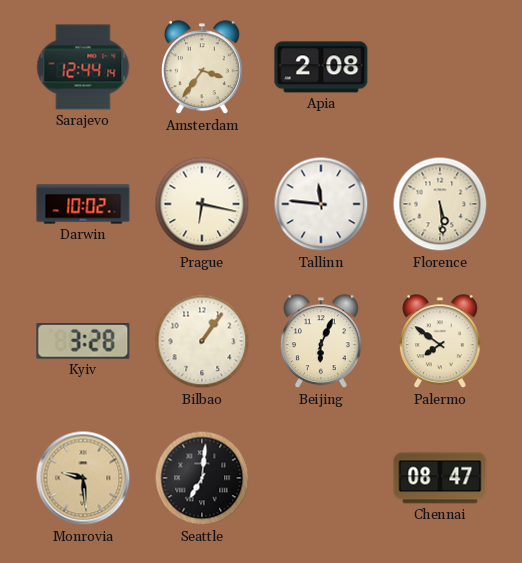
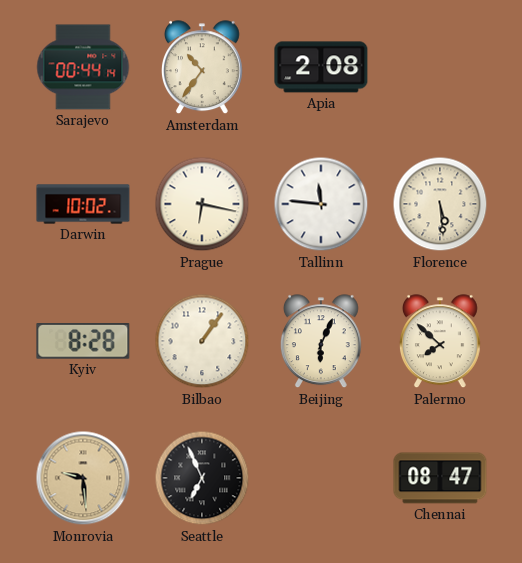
Sarajevo: 12:44 -> 00:44
Amsterdam: 3:36 -> 10:36
Kyiv: 3:28 -> 8:28
Palermo: 7:51 -> 7:52
Seattle: 7:01 -> 6:56
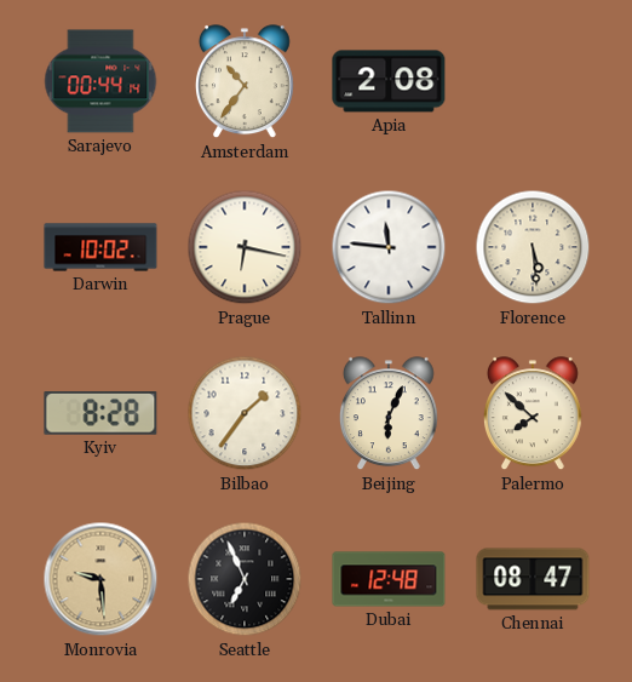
Bilbao: 1:06 -> 1:36
Dubai: none -> 12:48
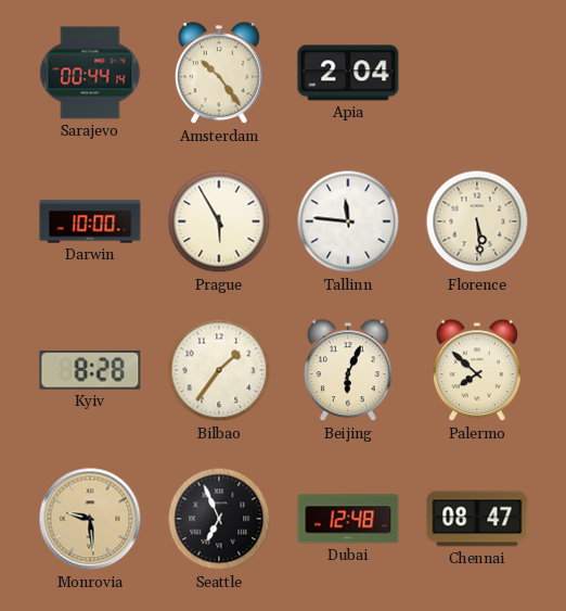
Amsterdam: 10:36 -> 10:24
Apia: 2:08 -> 2:04
Darwin: 10:02 -> 10:00
Prague: 6:17 -> 5:55
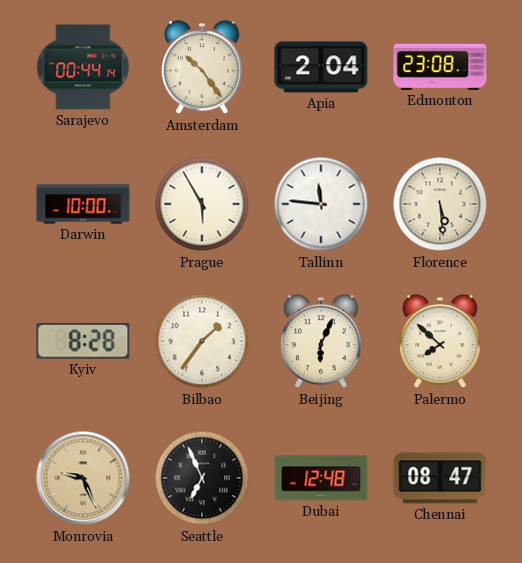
Edmonton: none -> 23:08
Monrovia: 9:29 -> 9:26
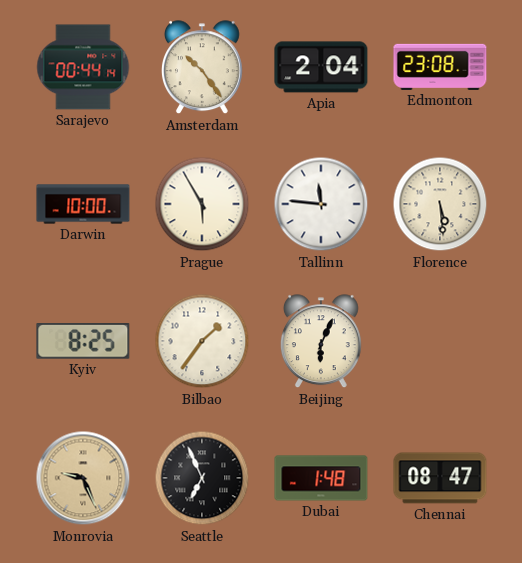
Kyiv: 8:28 -> 8:25
Palermo: 7:52 -> none
Dubai: 12:48 -> 1:48
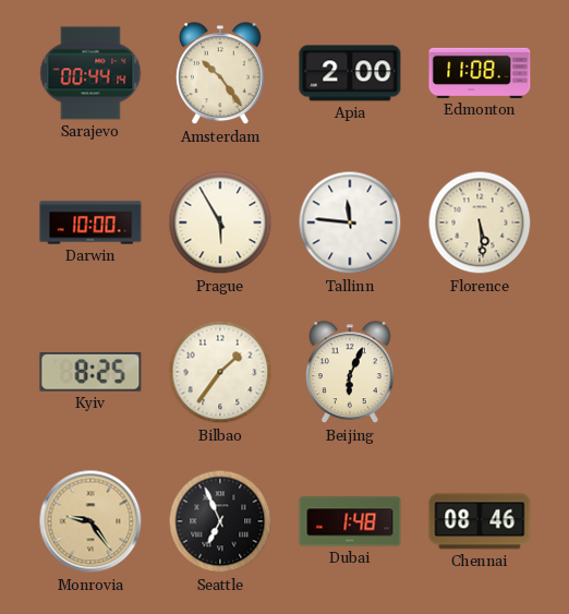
Apia: 2:04 -> 2:00
Edmonton: 23:08 -> 11:08
Monrovia: 9:26 -> 9:24
Chennai: 08:47 -> 08:46
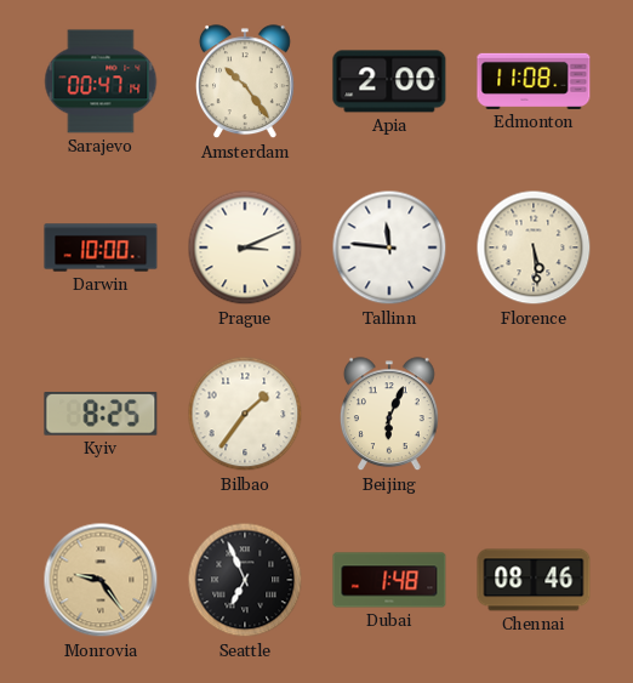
Sarajevo: 00:44 -> 00:47
Prague: 5:55 -> 3:11
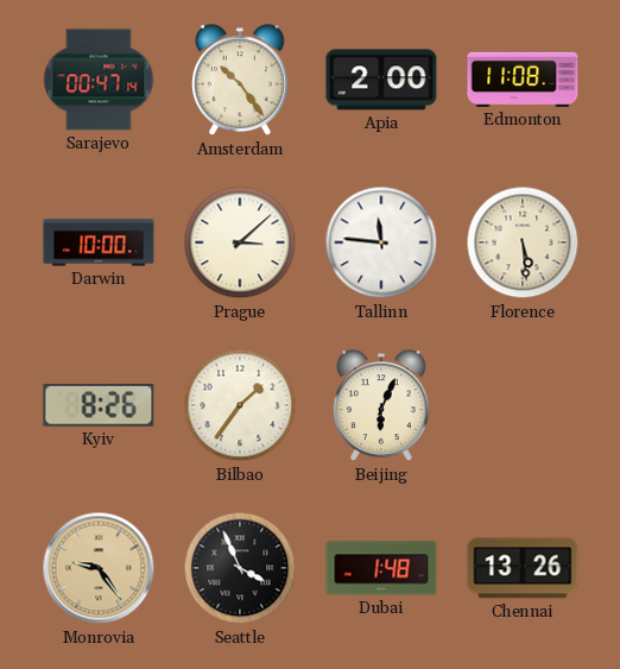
Prague: 3:11 -> 3:08
Kyiv: 8:25 -> 8:26
Seattle: 6:56 -> 3:56
Chennai: 08:46 -> 13:26
